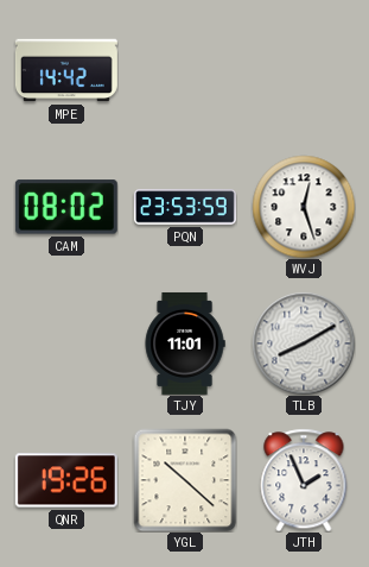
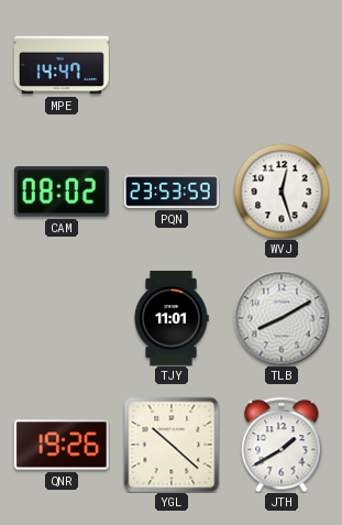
MPE: 14:42 -> 14:47
JTH: 1:56 -> 1:40
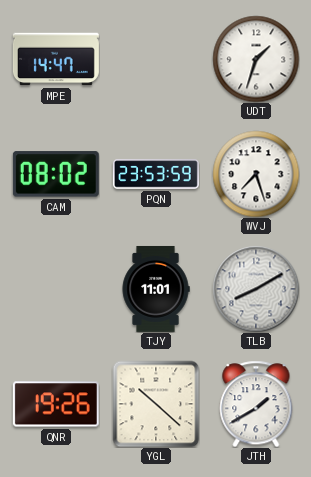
UDT: none -> 1:33
WVJ: 12:27 -> 7:27
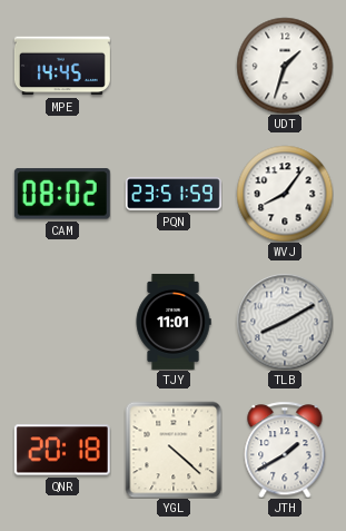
MPE: 14:47 -> 14:45
PQN: 23:53 -> 23:51
WVJ: 7:27 -> 8:06
QNR: 19:26 -> 20:18
YGL: 10:22 -> 4:22
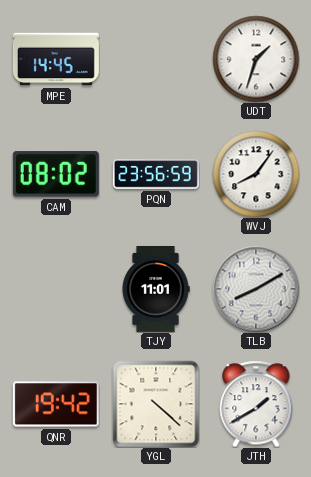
PQN: 23:51 -> 23:56
QNR: 20:18 -> 19:42
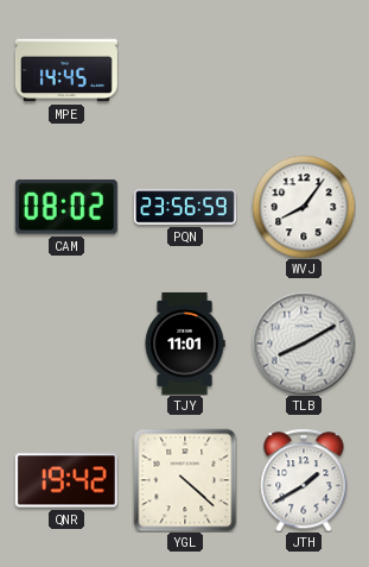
UDT: 1:33 -> none
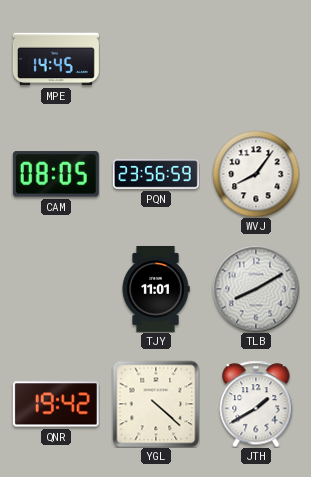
CAM: 08:02 -> 08:05
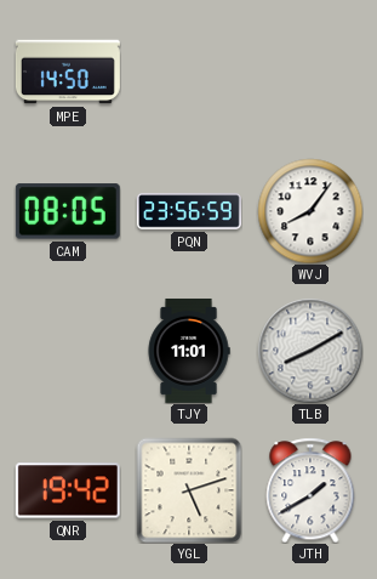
MPE: 14:45 -> 14:50
YGL: 4:22 -> 5:12
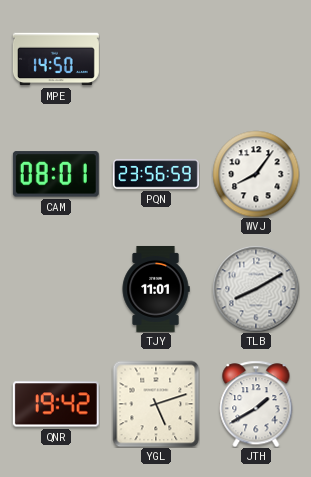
CAM: 08:05 -> 08:01
